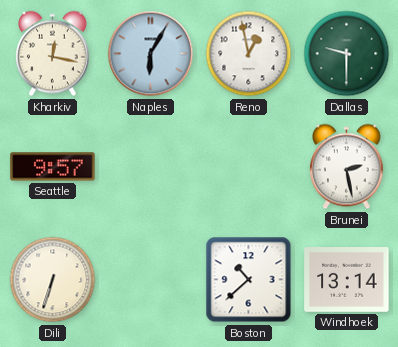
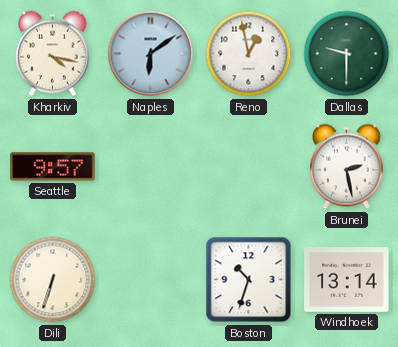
Kharkiv: 12:17 -> 4:17
Naples: 6:05 -> 6:09
Boston: 10:38 -> 10:33
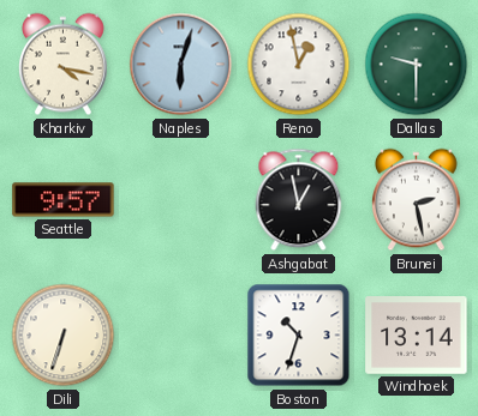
Naples: 6:09 -> 6:03
Ashgabat: none -> 12:58
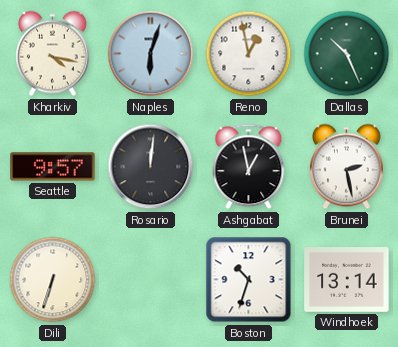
Dallas: 9:30 -> 10:26
Rosario: none -> 12:01
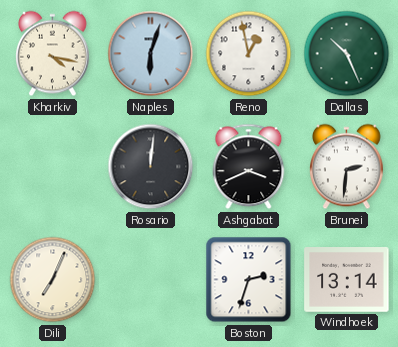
Seattle: 9:57 -> none
Ashgabat: 12:58 -> 3:41
Brunei: 2:28 -> 2:31
Dili: 6:33 -> 7:04
Boston: 10:33 -> 2:33
